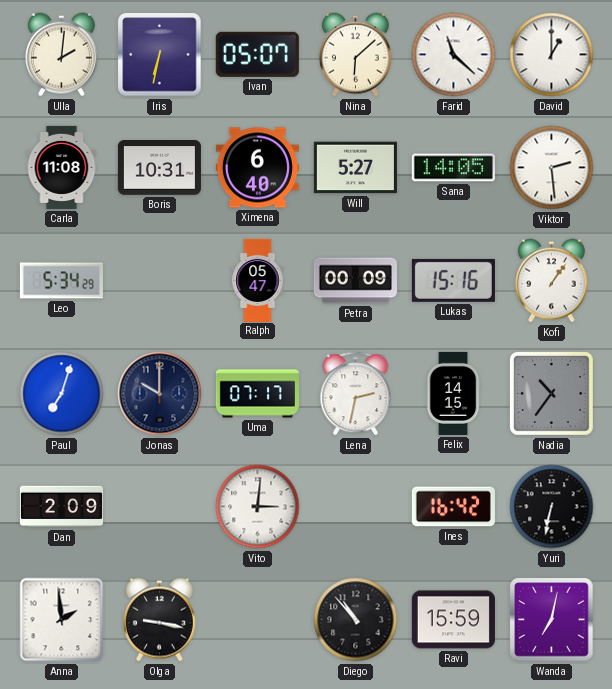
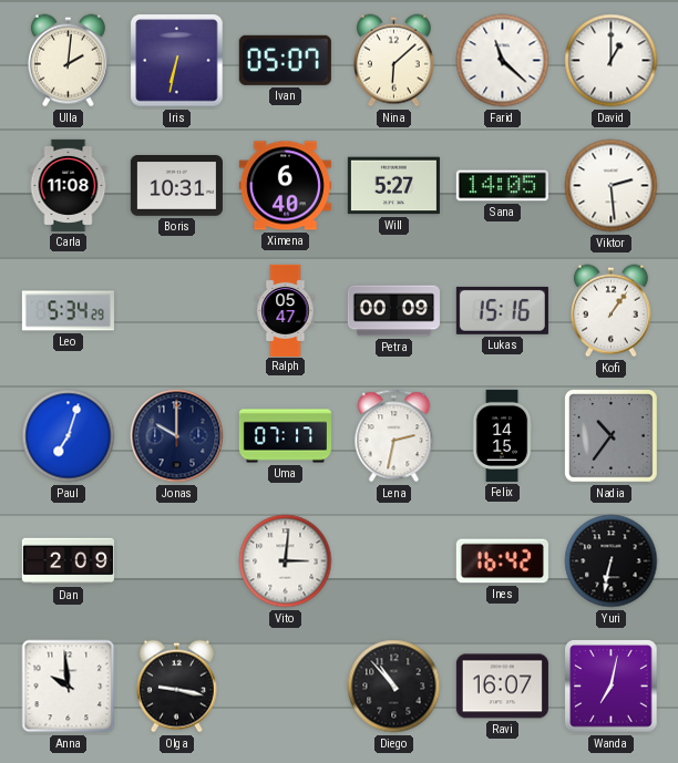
Anna: 1:59 -> 9:59
Ravi: 15:59 -> 16:07
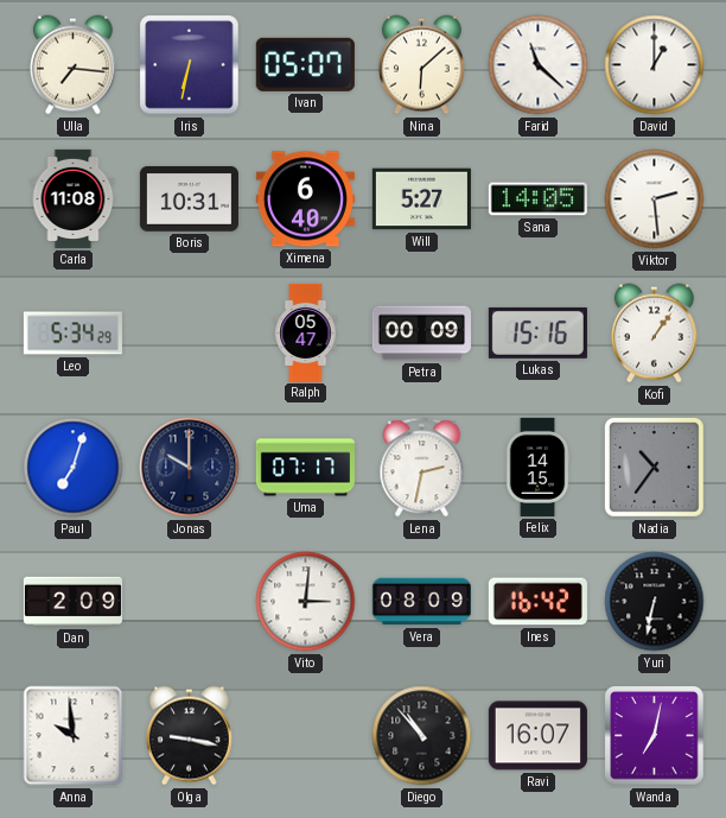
Ulla: 2:01 -> 7:16
Vera: none -> 08:09
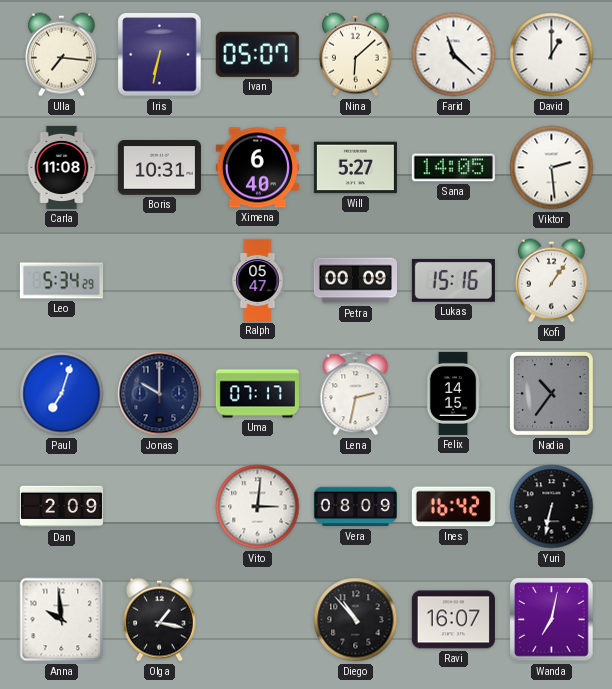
Olga: 9:17 -> 1:17
